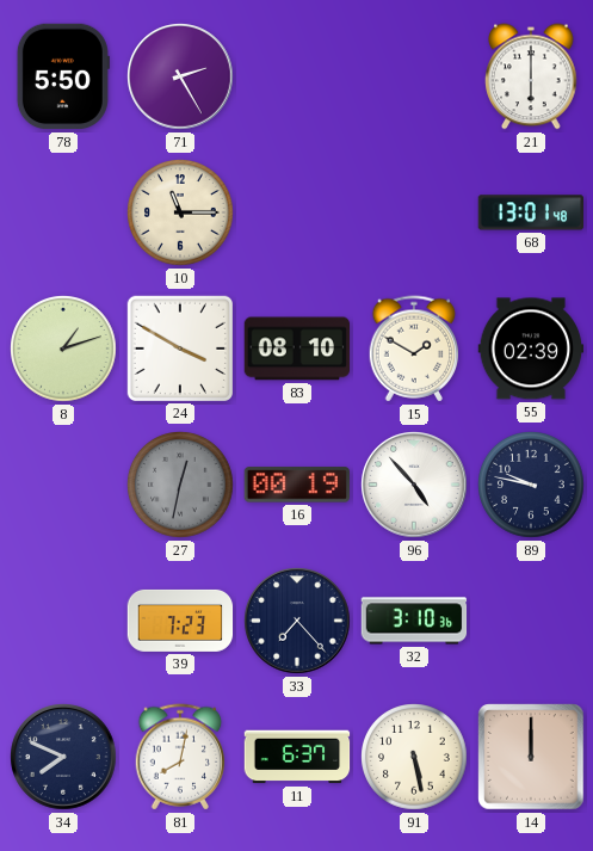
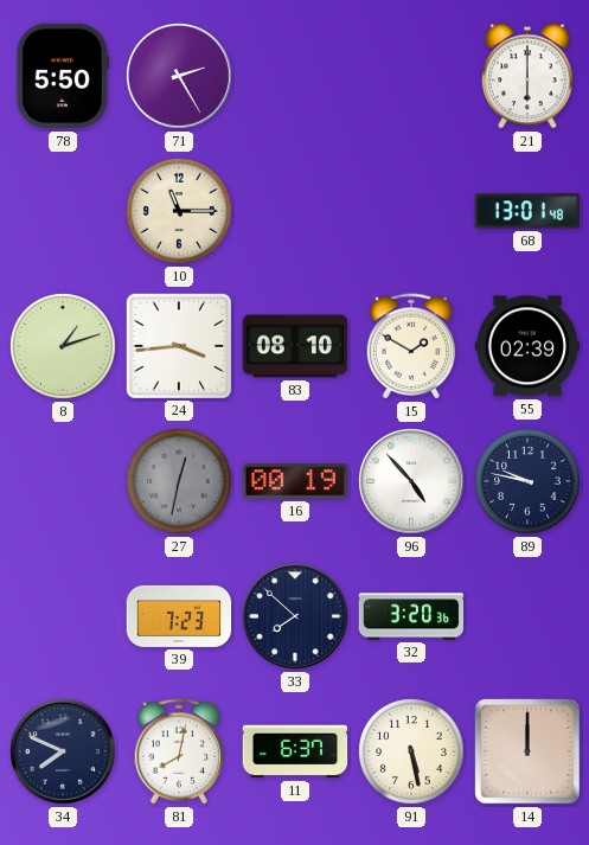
24: 3:50 -> 3:44
33: 7:23 -> 7:52
32: 3:10 -> 3:20
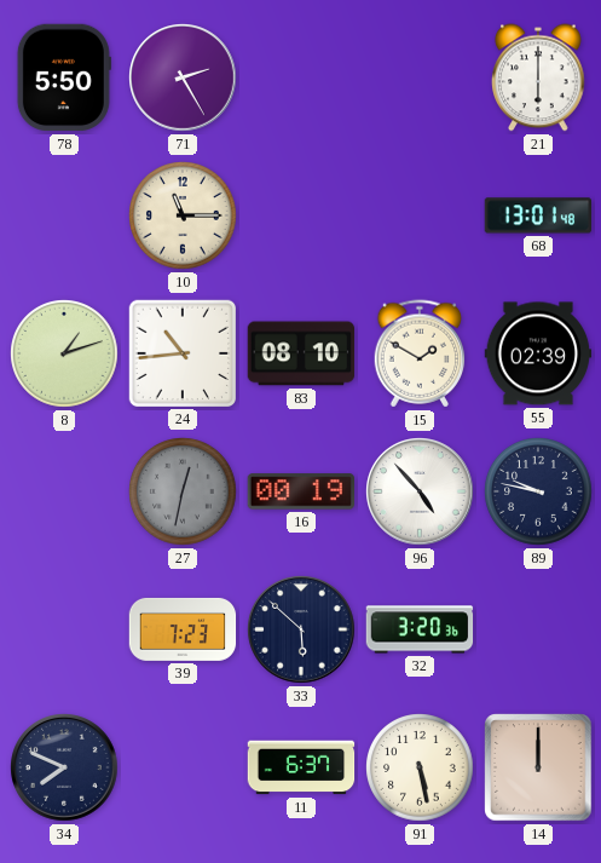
24: 3:44 -> 10:44
33: 7:52 -> 5:52
81: 8:02 -> none
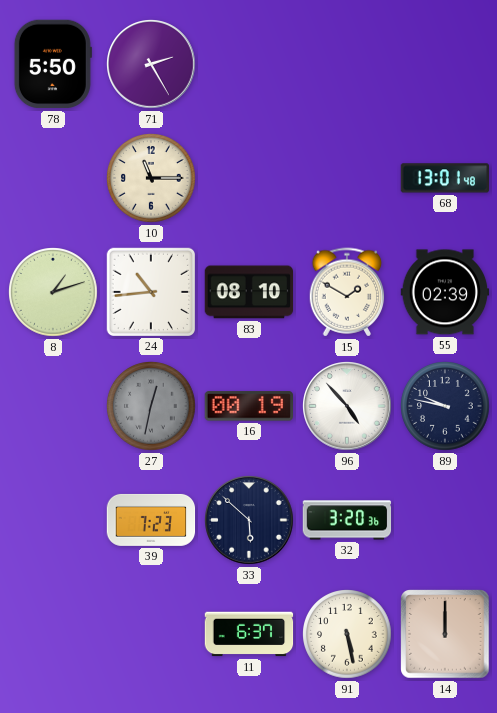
21: 6:00 -> none
34: 7:49 -> none
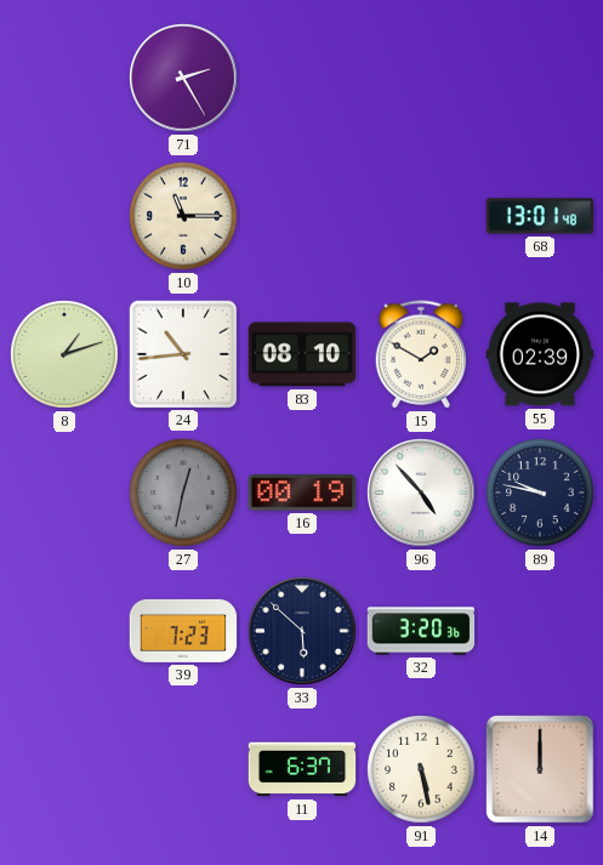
78: 5:50 -> none
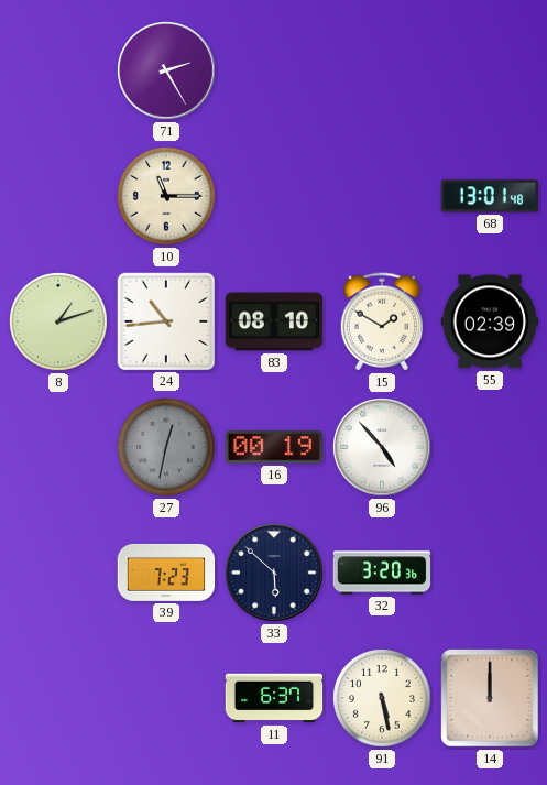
89: 9:47 -> none
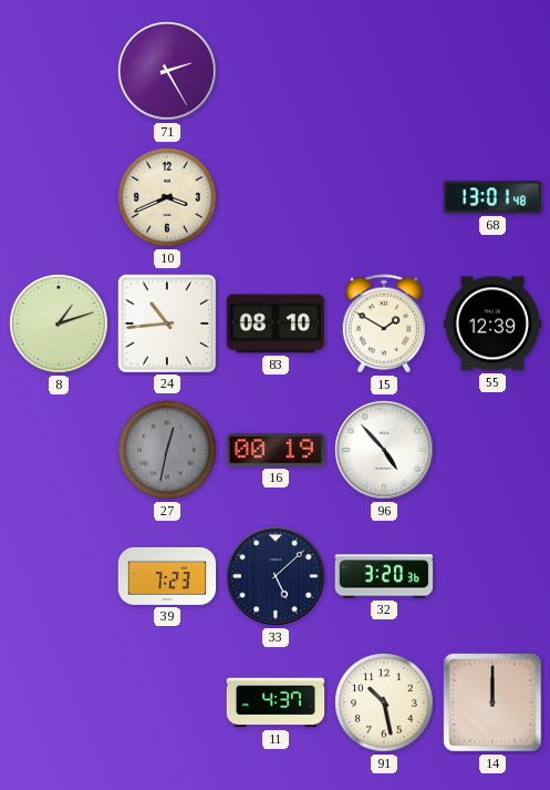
10: 11:15 -> 3:41
55: 02:39 -> 12:39
33: 5:52 -> 5:08
11: 6:37 -> 4:37
91: 5:28 -> 10:28
